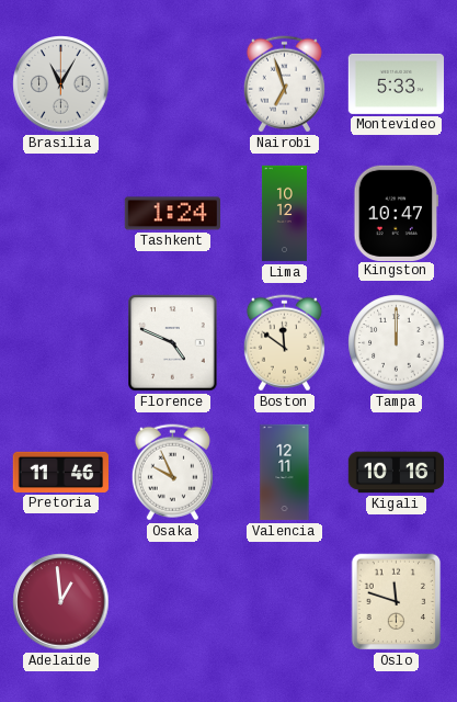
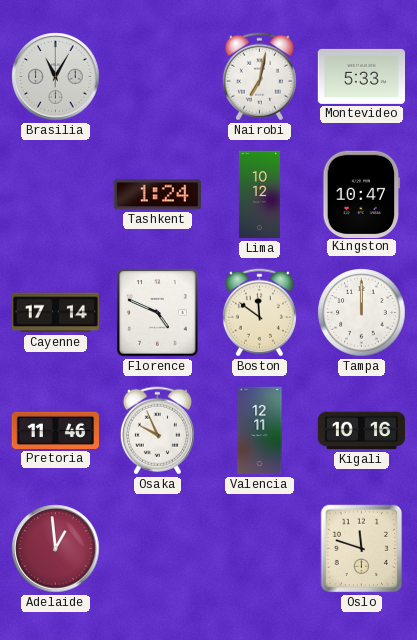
Nairobi: 6:57 -> 7:02
Cayenne: none -> 17:14
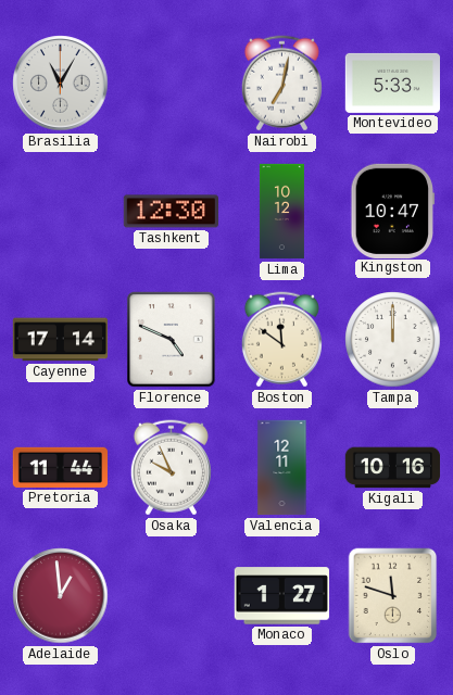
Tashkent: 1:24 -> 12:30
Pretoria: 11:46 -> 11:44
Monaco: none -> 1:27
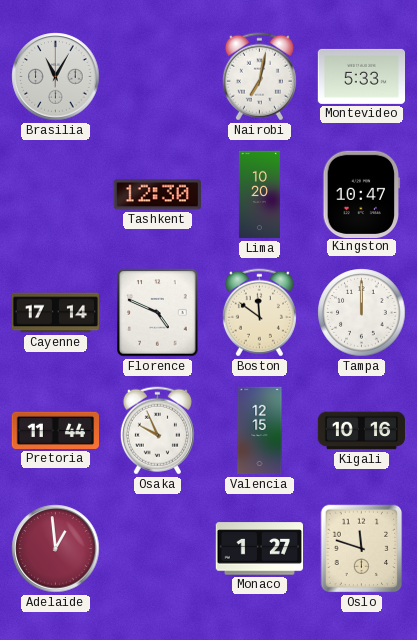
Lima: 10:12 -> 10:20
Valencia: 12:11 -> 12:15
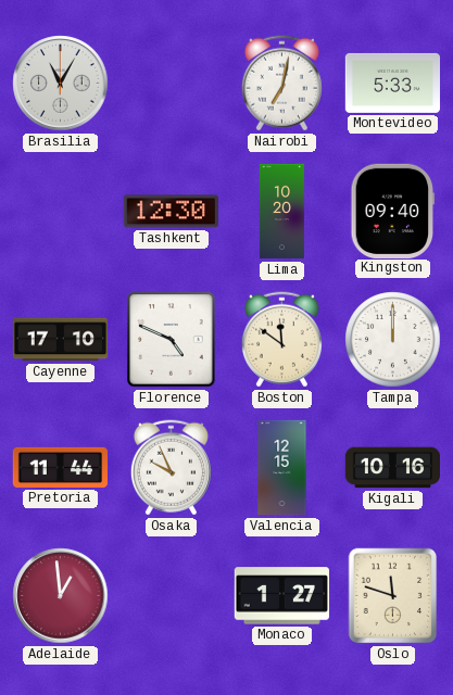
Kingston: 10:47 -> 09:40
Cayenne: 17:14 -> 17:10
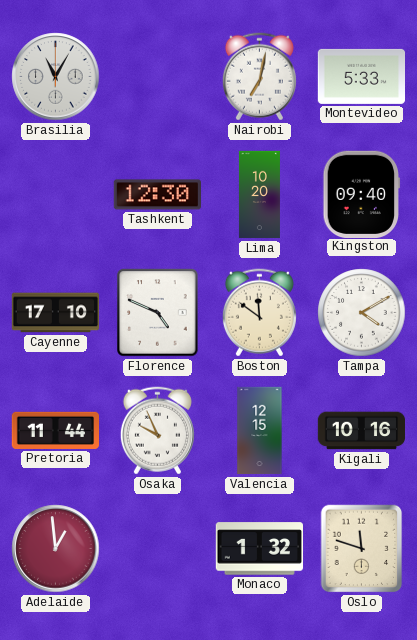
Tampa: 12:00 -> 4:10
Monaco: 1:27 -> 1:32
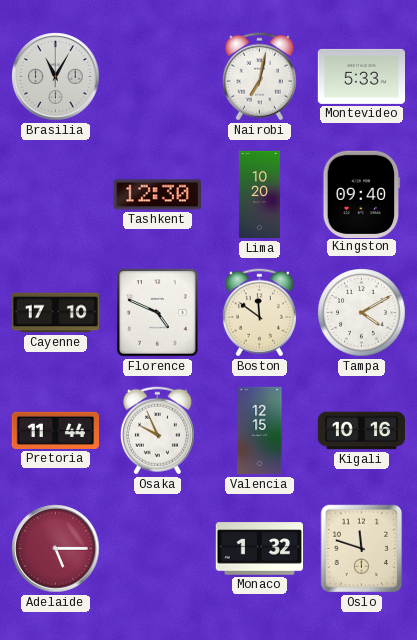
Adelaide: 12:59 -> 5:15
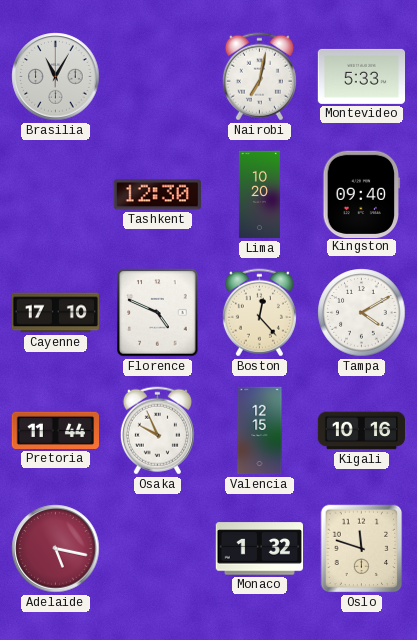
Boston: 11:51 -> 12:23
Adelaide: 5:15 -> 5:17
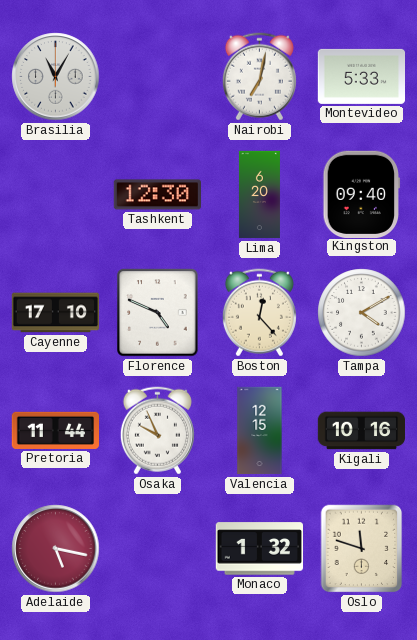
Lima: 10:20 -> 6:20
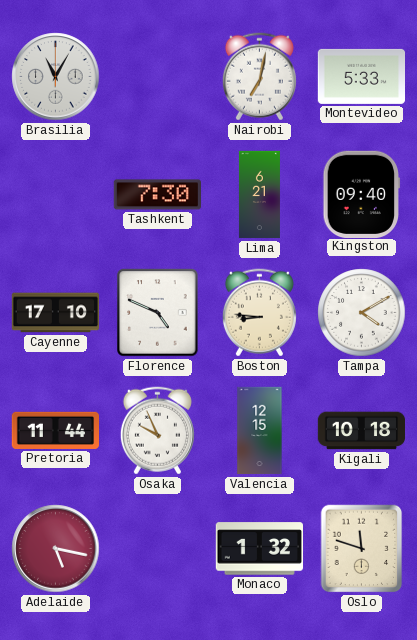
Tashkent: 12:30 -> 7:30
Lima: 6:20 -> 6:21
Boston: 12:23 -> 8:46
Kigali: 10:16 -> 10:18
